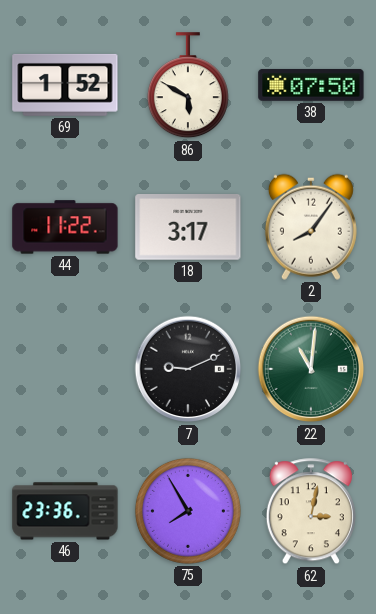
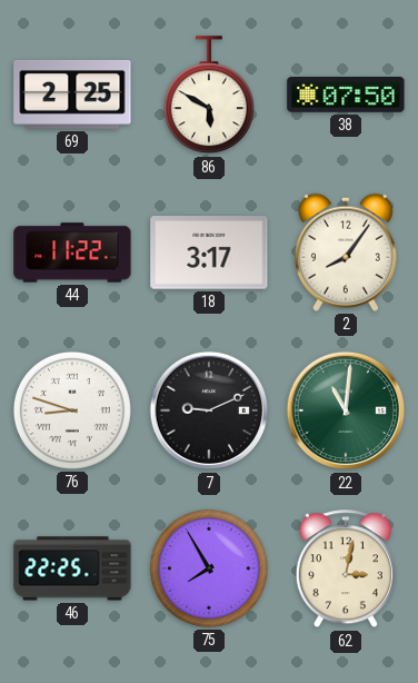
69: 1:52 -> 2:25
76: none -> 8:48
46: 23:36 -> 22:25
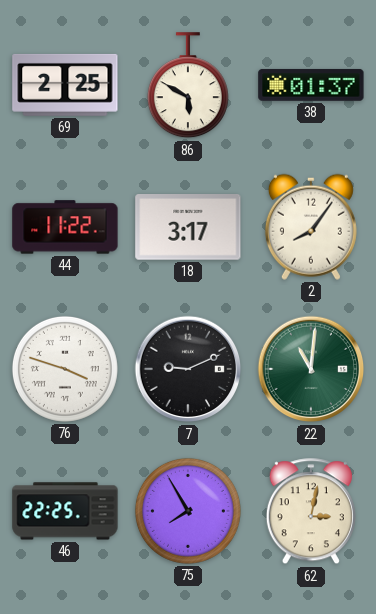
38: 07:50 -> 01:37
76: 8:48 -> 3:48
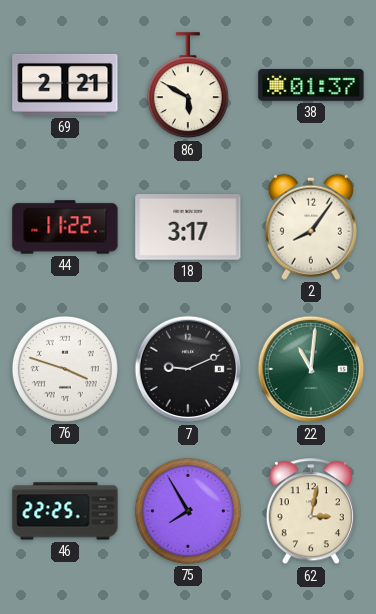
69: 2:25 -> 2:21
